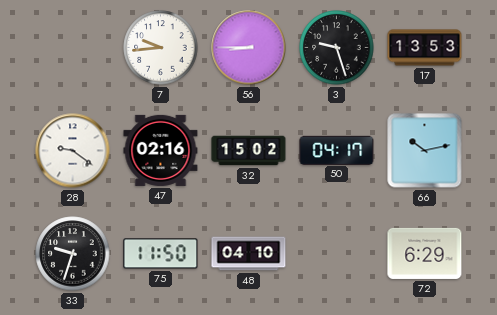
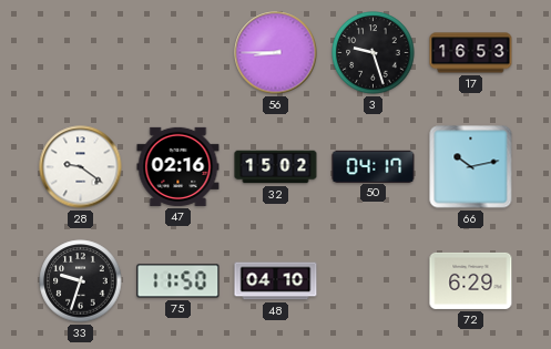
7: 9:44 -> none
17: 13:53 -> 16:53
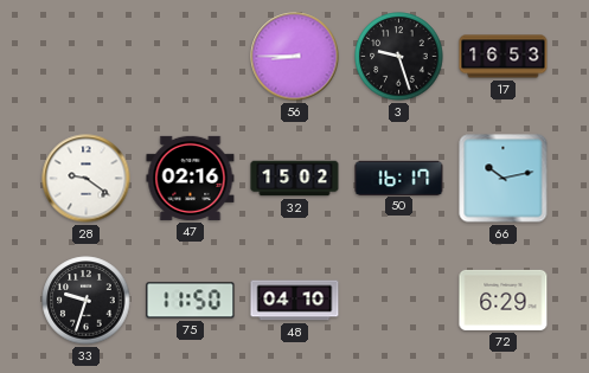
50: 04:17 -> 16:17
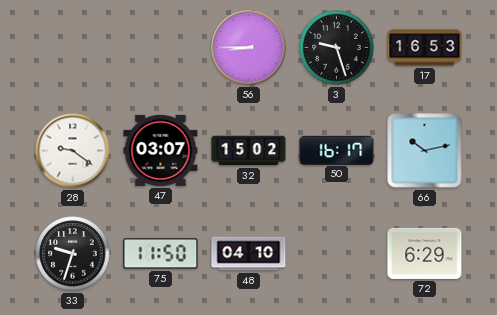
47: 02:16 -> 03:07
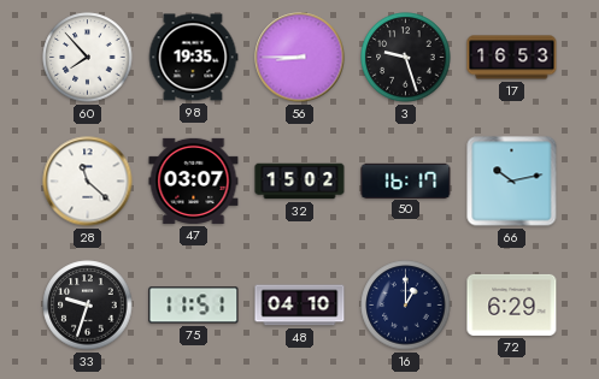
60: none -> 7:53
98: none -> 19:35
28: 9:21 -> 11:22
75: 11:50 -> 11:51
16: none -> 1:00
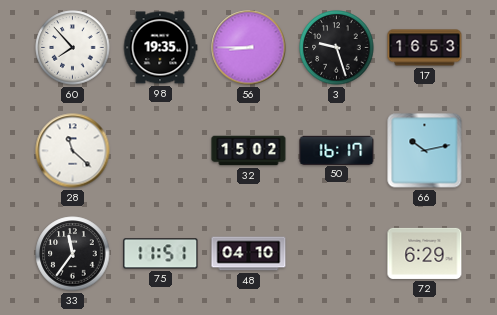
47: 03:07 -> none
33: 9:33 -> 11:36
16: 1:00 -> none
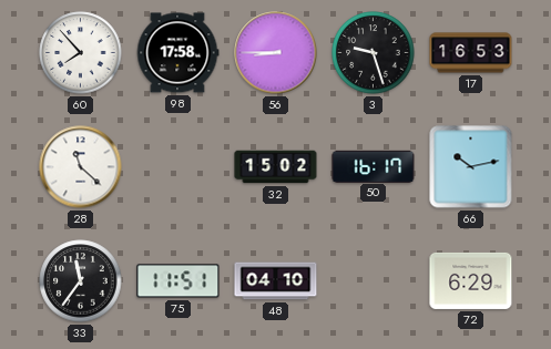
98: 19:35 -> 17:58
